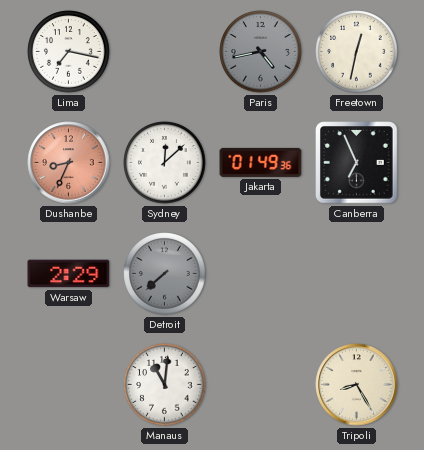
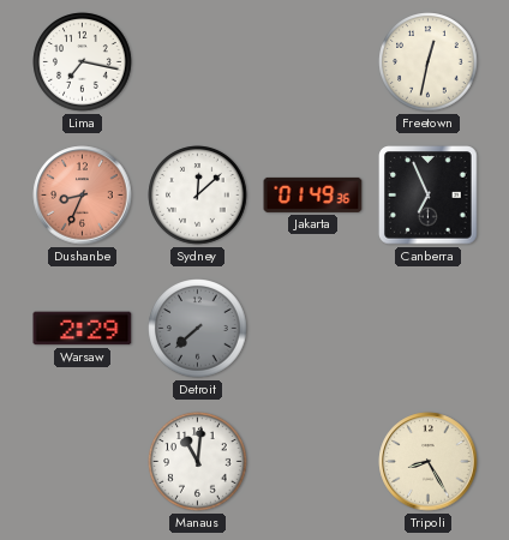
Paris: 4:43 -> none
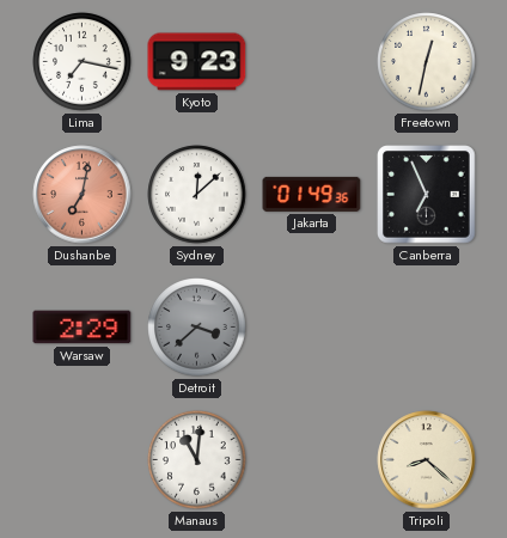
Kyoto: none -> 9:23
Dushanbe: 8:34 -> 7:02
Detroit: 7:38 -> 3:38
Tripoli: 8:25 -> 8:22
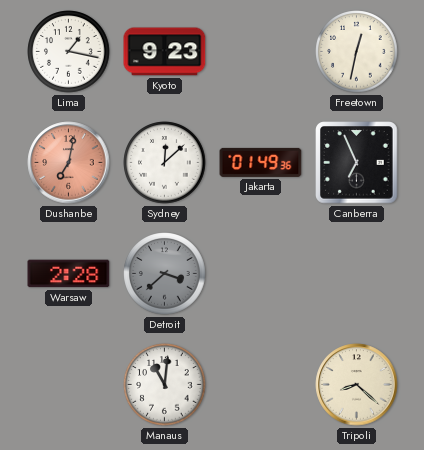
Lima: 7:17 -> 1:17
Warsaw: 2:29 -> 2:28
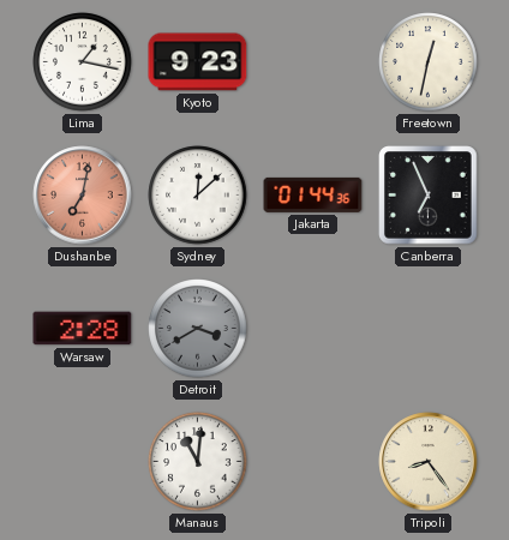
Jakarta: 01:49 -> 01:44
Detroit: 3:38 -> 3:40
Tripoli: 8:22 -> 8:24
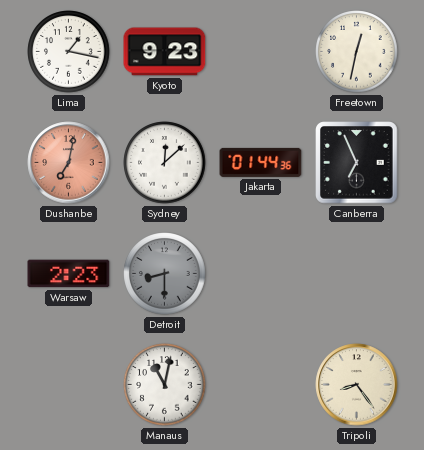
Warsaw: 2:28 -> 2:23
Detroit: 3:40 -> 8:30
Manaus: 11:01 -> 11:02
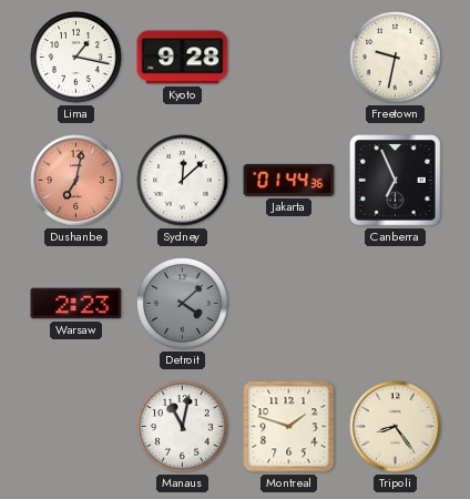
Kyoto: 9:23 -> 9:28
Freetown: 12:32 -> 9:32
Detroit: 8:30 -> 4:08
Montreal: none -> 1:48
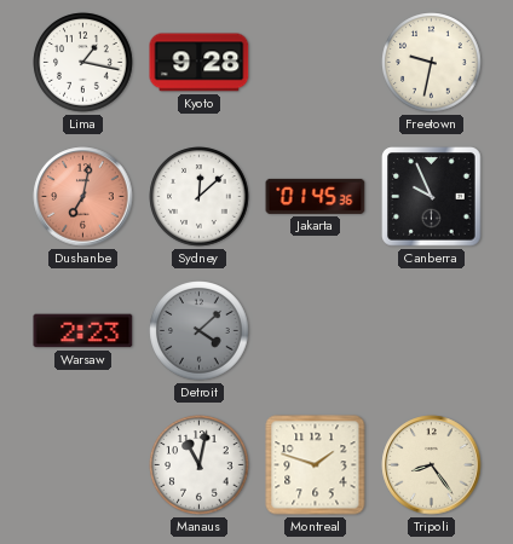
Jakarta: 01:44 -> 01:45
Canberra: 6:56 -> 9:56
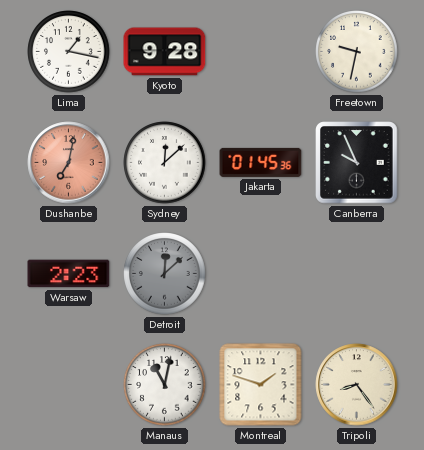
Detroit: 4:08 -> 12:08
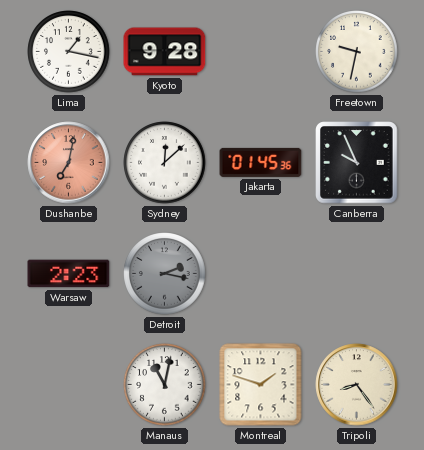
Detroit: 12:08 -> 2:17
